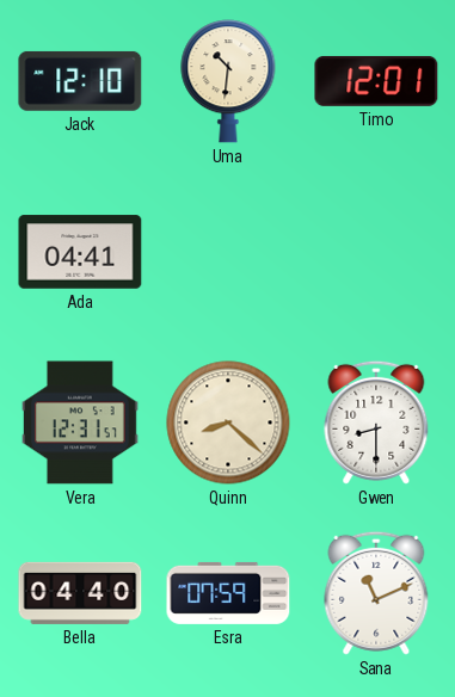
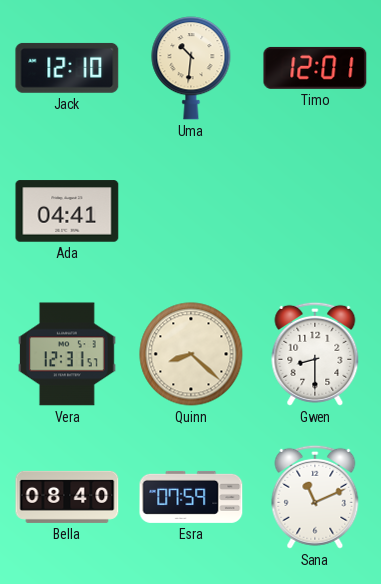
Bella: 04:40 -> 08:40
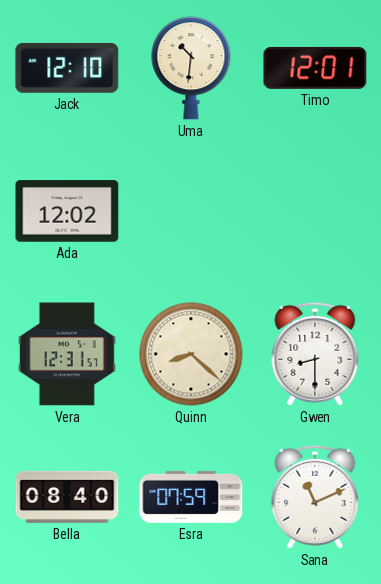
Ada: 04:41 -> 12:02
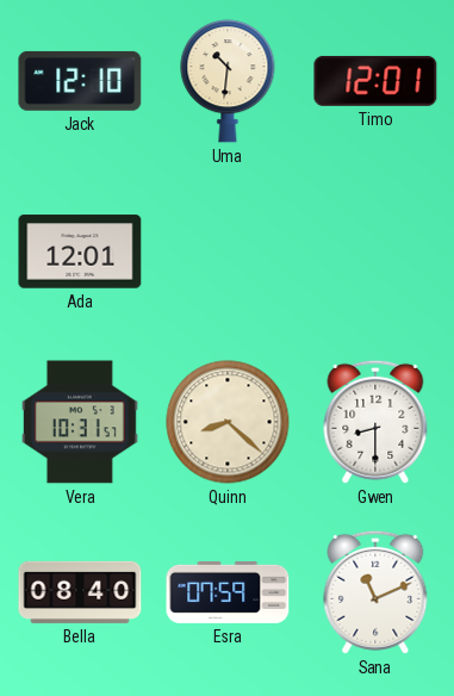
Ada: 12:02 -> 12:01
Vera: 12:31 -> 10:31
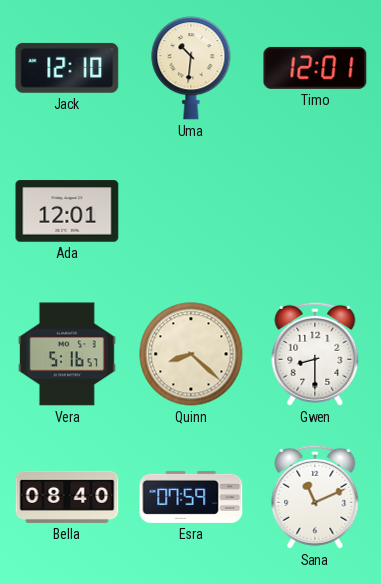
Vera: 10:31 -> 5:16
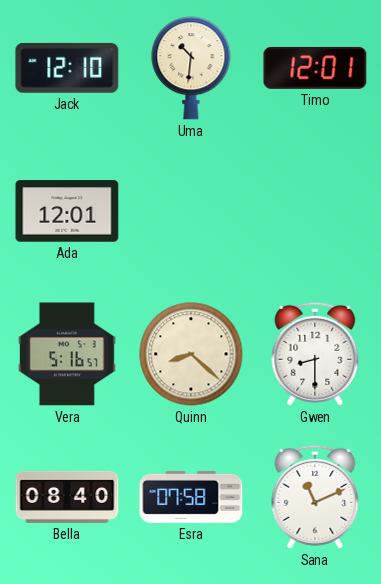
Esra: 07:59 -> 07:58
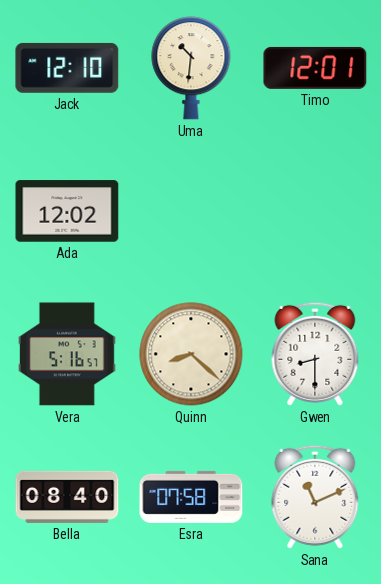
Ada: 12:01 -> 12:02
